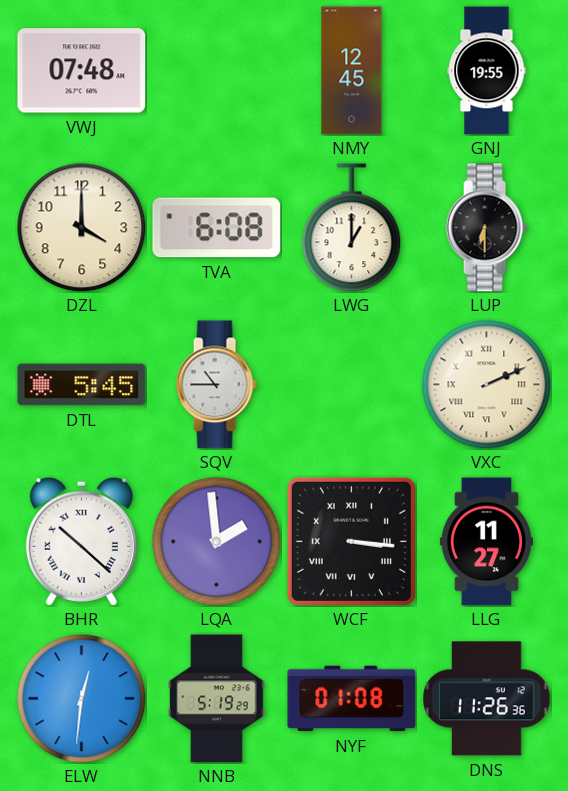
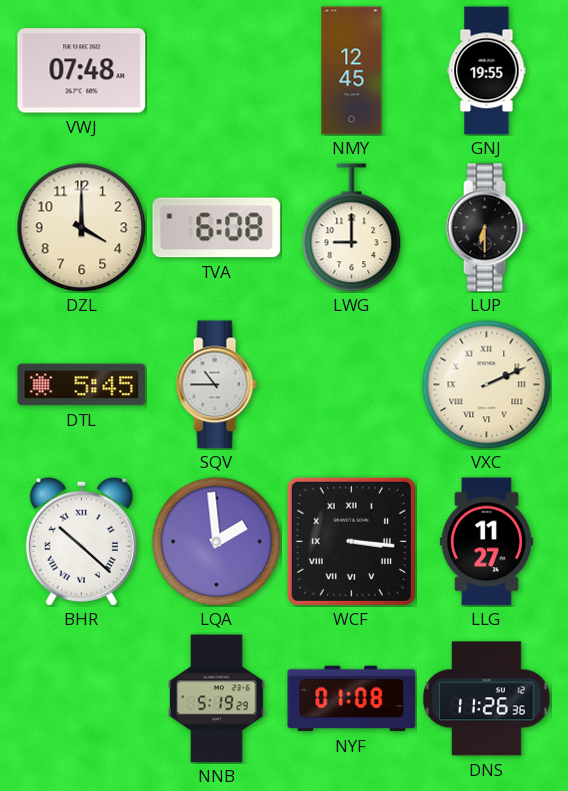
LWG: 1:00 -> 9:00
ELW: 12:31 -> none
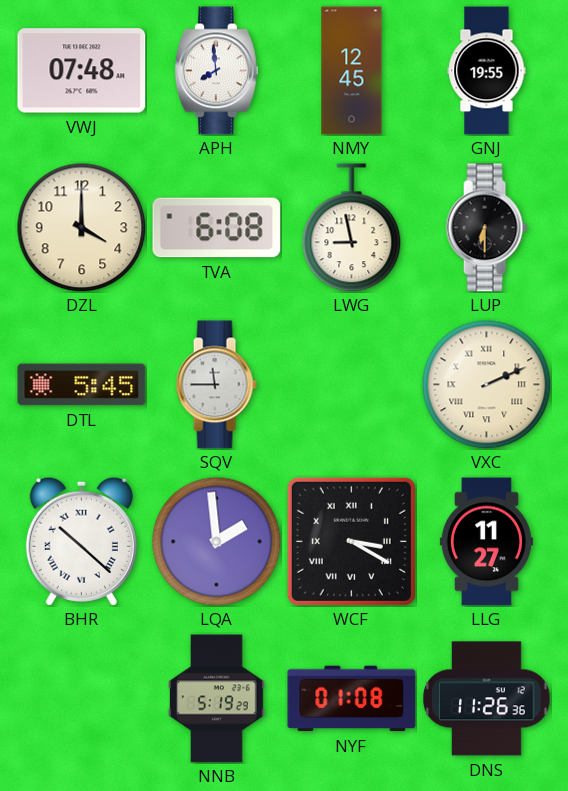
APH: none -> 7:59
LWG: 9:00 -> 8:58
SQV: 10:45 -> 11:45
WCF: 3:16 -> 3:20
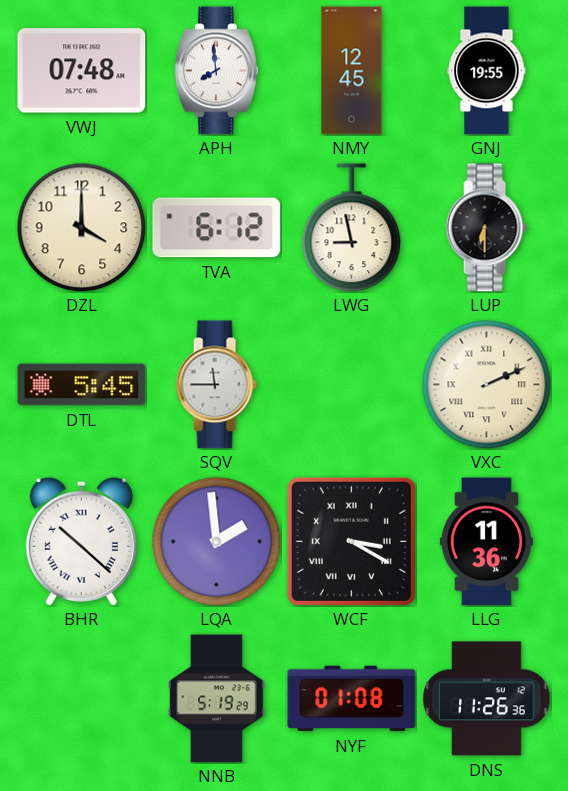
TVA: 6:08 -> 6:12
LLG: 11:27 -> 11:36
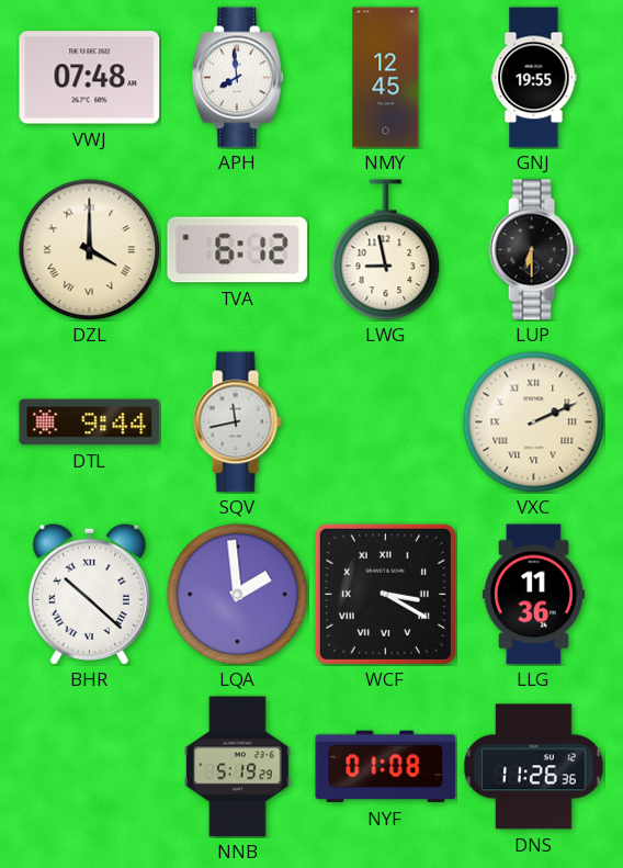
DZL numerals: Arabic -> Roman
DTL: 5:45 -> 9:44
SQV: 11:45 -> 11:43
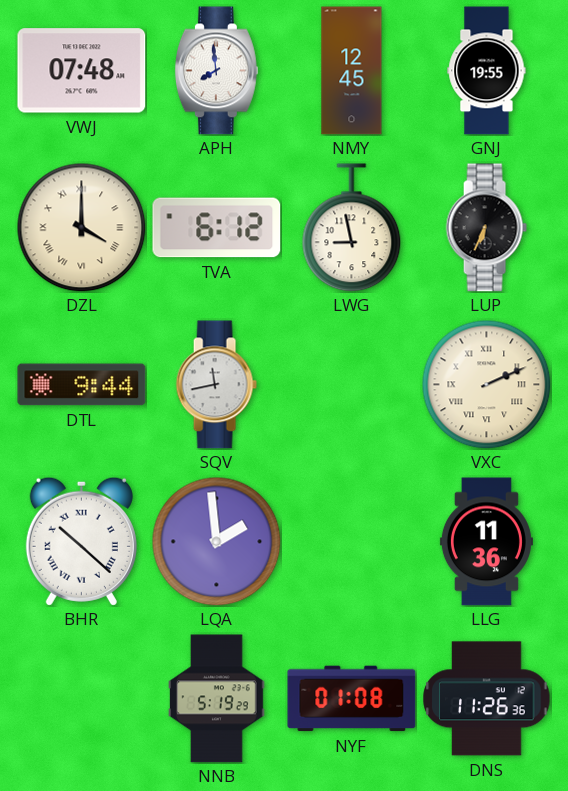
LUP: 6:30 -> 6:34
WCF: 3:20 -> none
